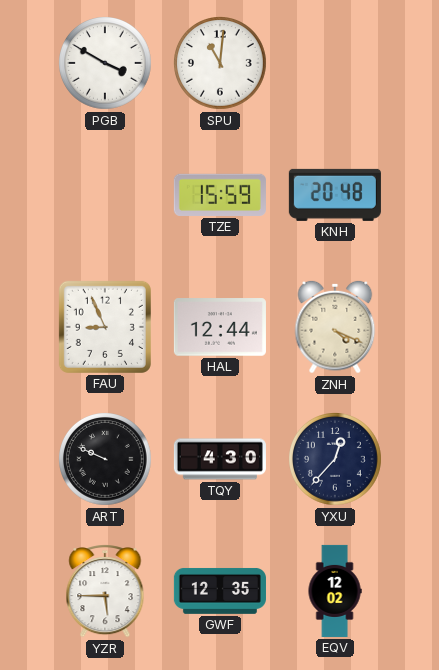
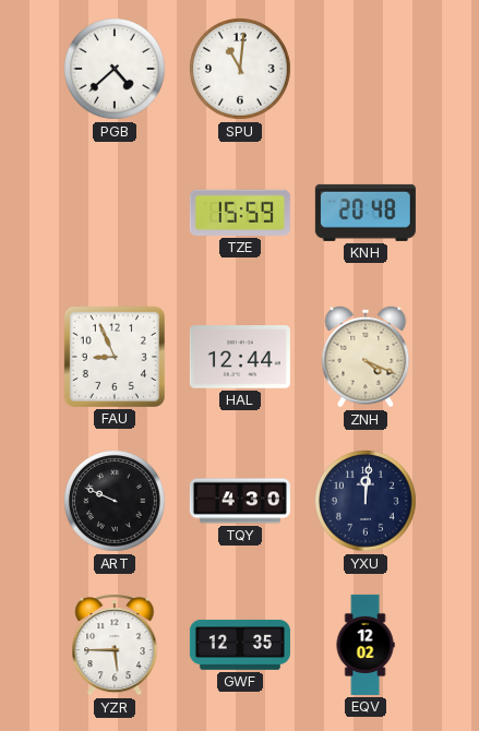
PGB: 3:50 -> 4:38
YXU: 12:37 -> 12:01
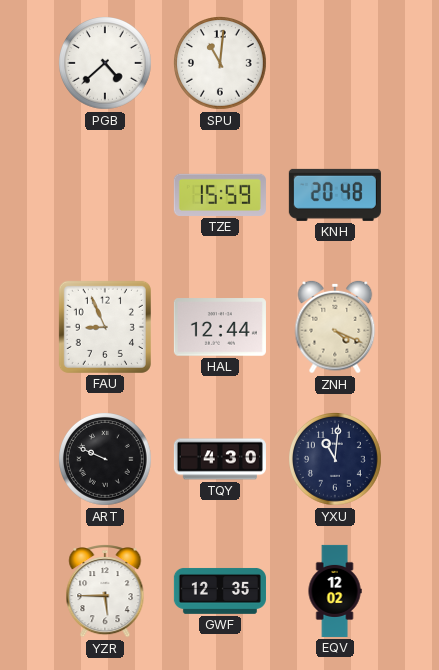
YXU: 12:01 -> 11:01
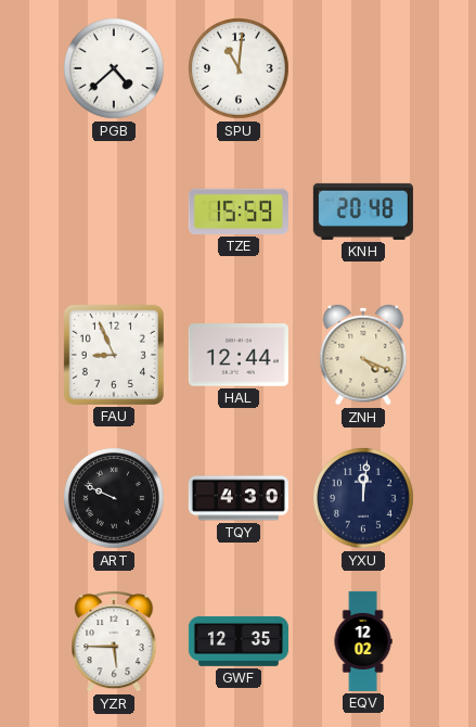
YXU: 11:01 -> 12:01
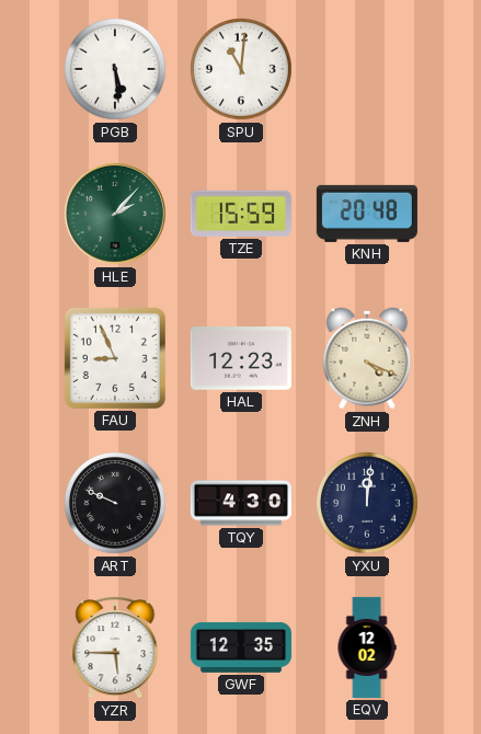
PGB: 4:38 -> 5:29
HLE: none -> 2:07
HAL: 12:44 -> 12:23
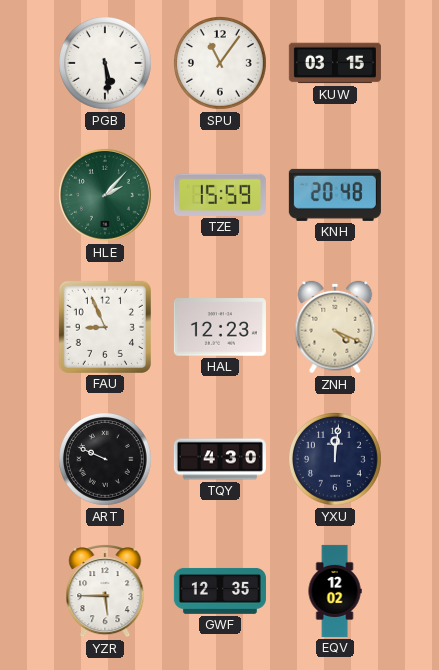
SPU: 11:01 -> 11:06
KUW: none -> 03:15
